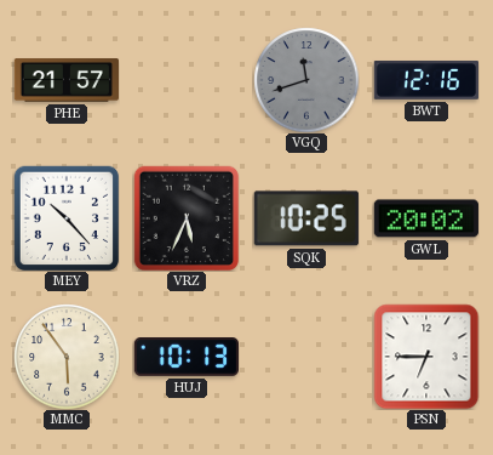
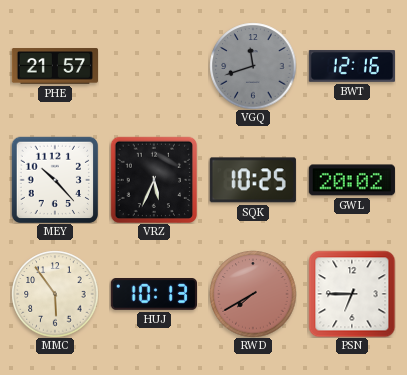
RWD: none -> 7:40
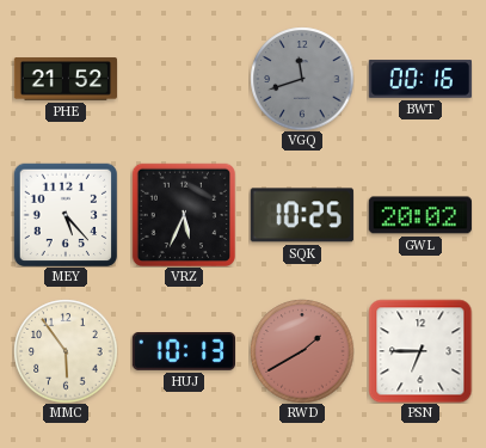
PHE: 21:57 -> 21:52
BWT: 12:16 -> 00:16
MEY: 10:23 -> 5:23
RWD: 7:40 -> 1:40
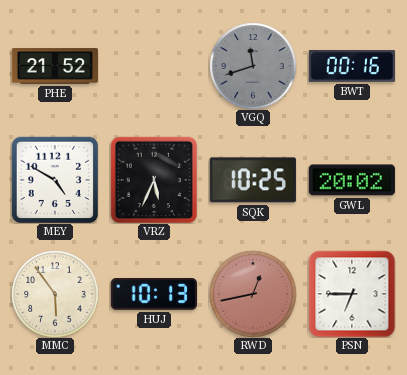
MEY: 5:23 -> 4:50
RWD: 1:40 -> 12:43
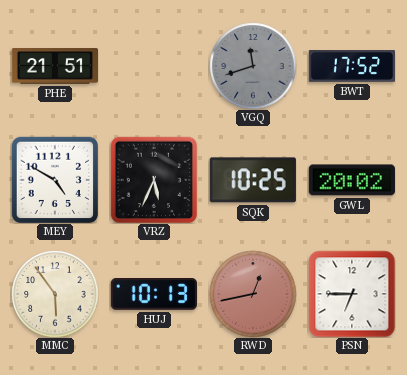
PHE: 21:52 -> 21:51
BWT: 00:16 -> 17:52
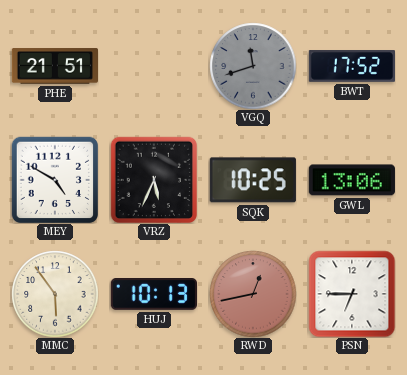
GWL: 20:02 -> 13:06
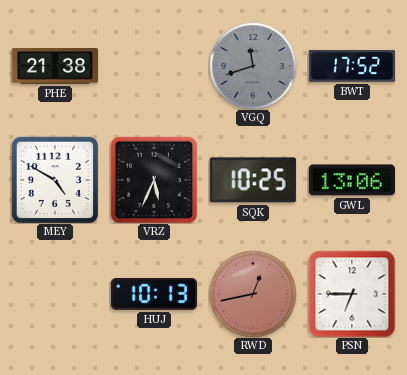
PHE: 21:51 -> 21:38
MMC: 5:54 -> none
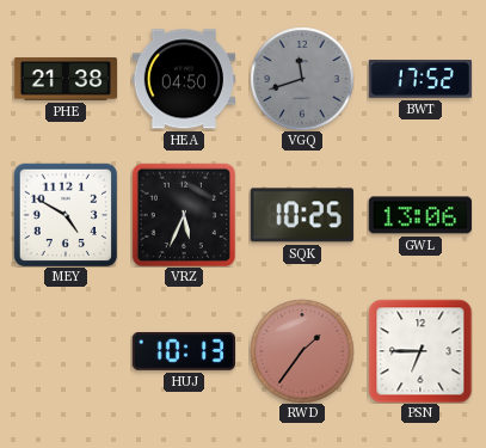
HEA: none -> 04:50
RWD: 12:43 -> 1:36
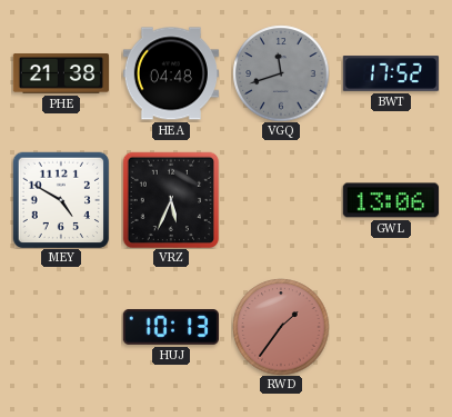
HEA: 04:50 -> 04:48
SQK: 10:25 -> none
PSN: 6:45 -> none
